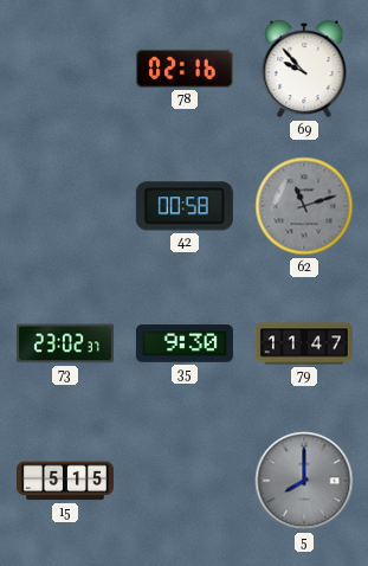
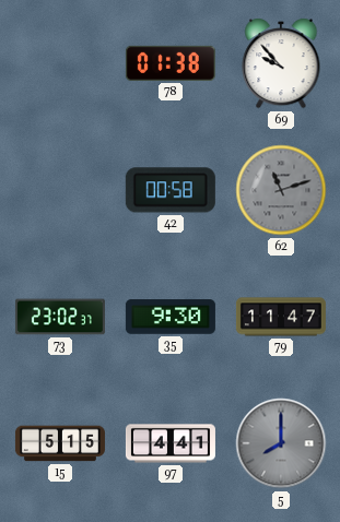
78: 02:16 -> 01:38
97: none -> 4:41
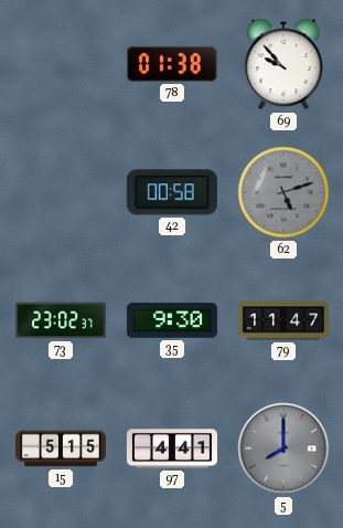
62: 11:12 -> 5:12
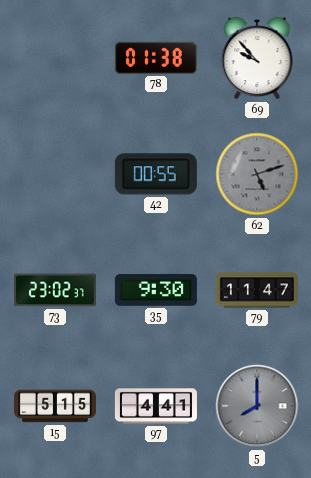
42: 00:58 -> 00:55
